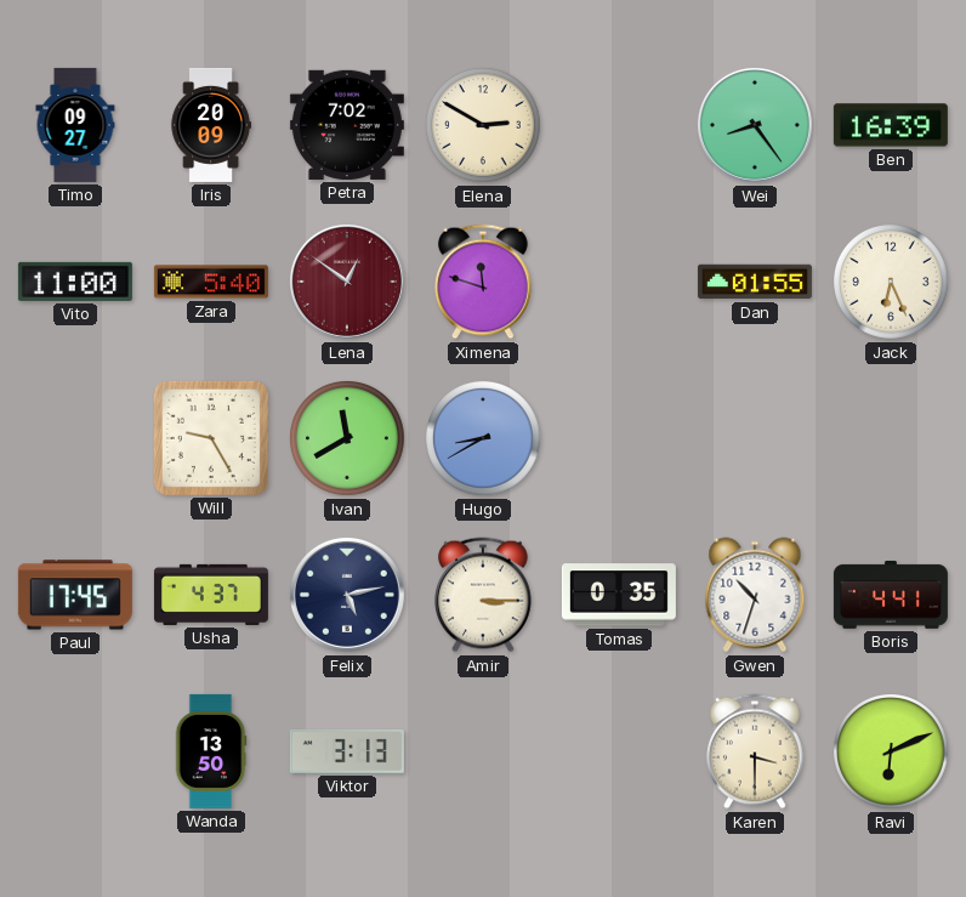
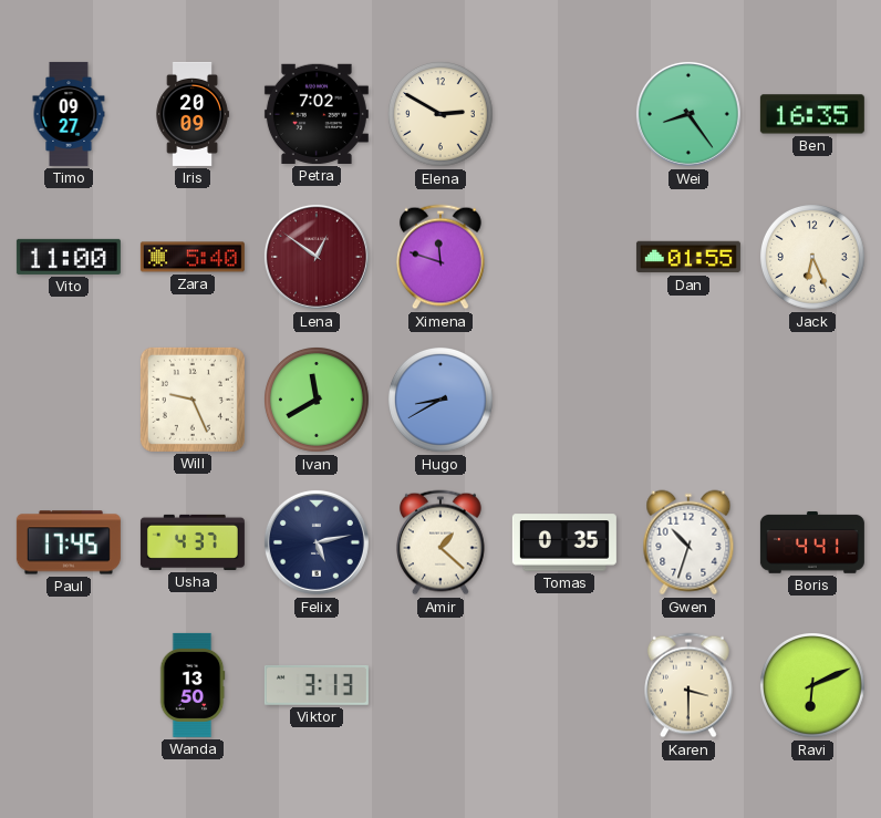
Ben: 16:39 -> 16:35
Will: 9:25 -> 9:26
Amir: 3:15 -> 1:22
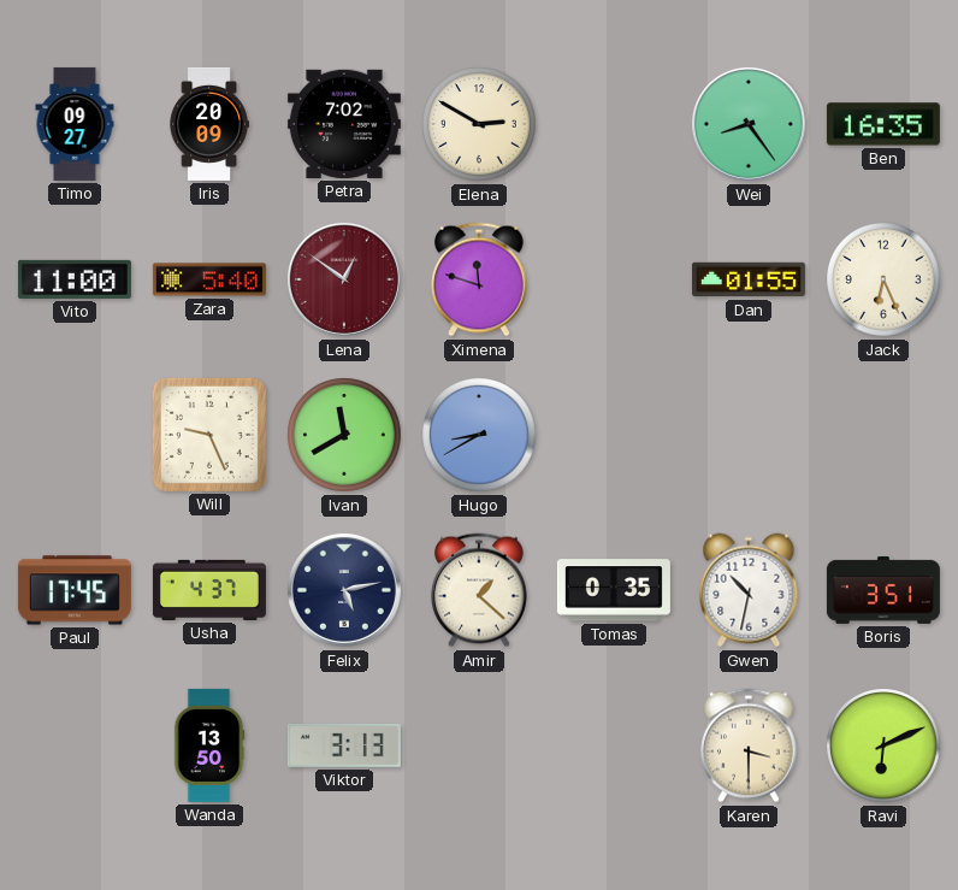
Gwen: 10:33 -> 10:32
Boris: 4:41 -> 3:51
